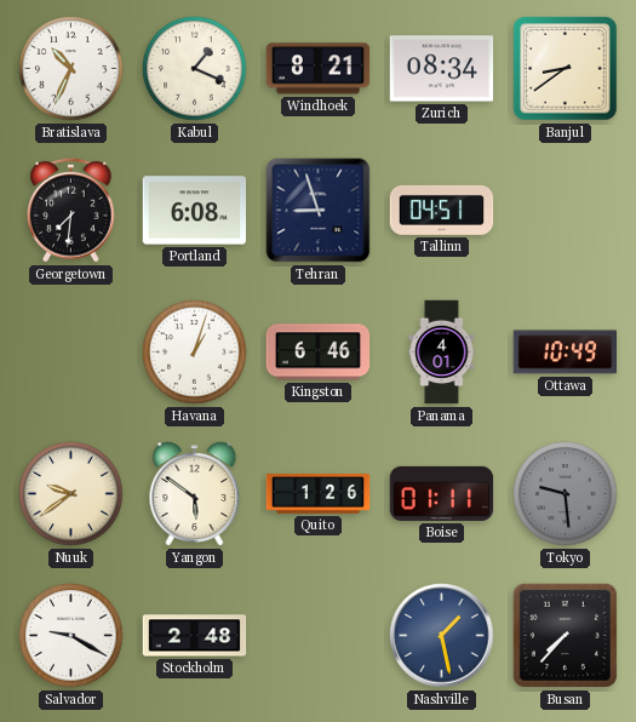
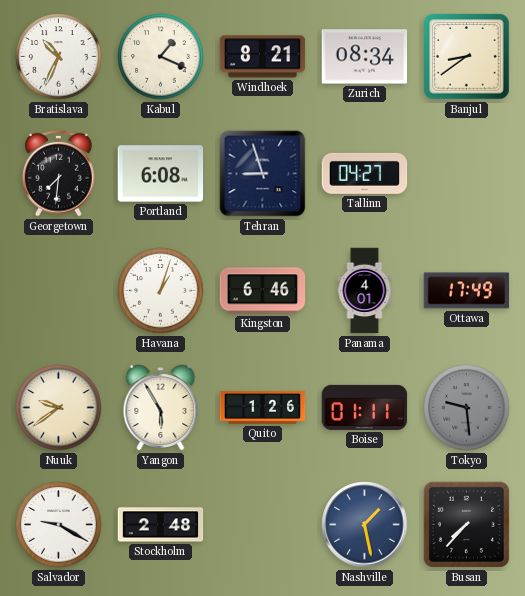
Tallinn: 04:51 -> 04:27
Ottawa: 10:49 -> 17:49
Yangon: 5:51 -> 5:55
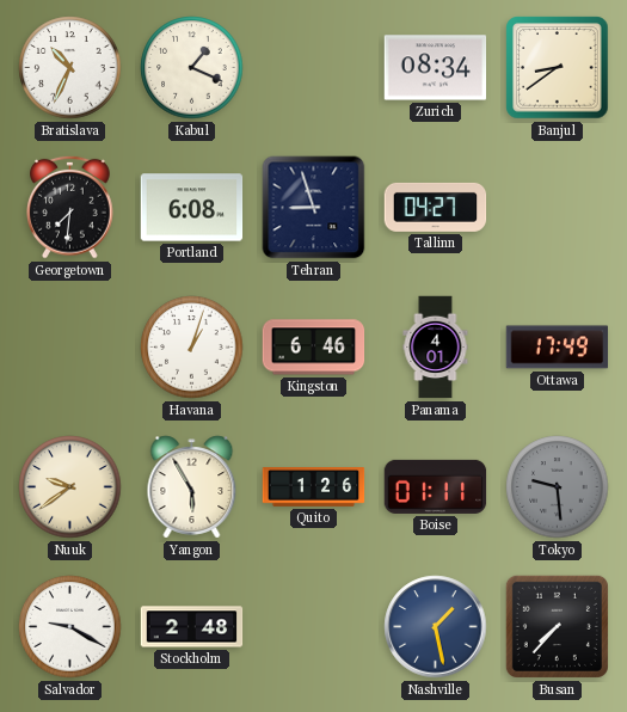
Windhoek: 8:21 -> none
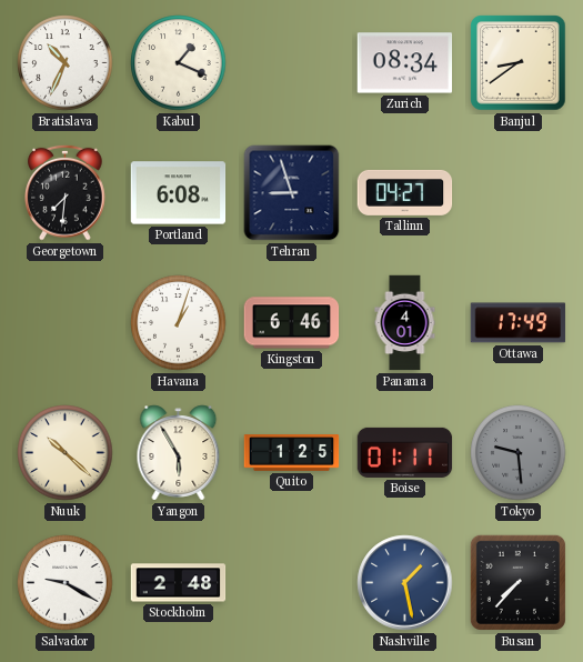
Nuuk: 9:39 -> 10:22
Quito: 1:26 -> 1:25
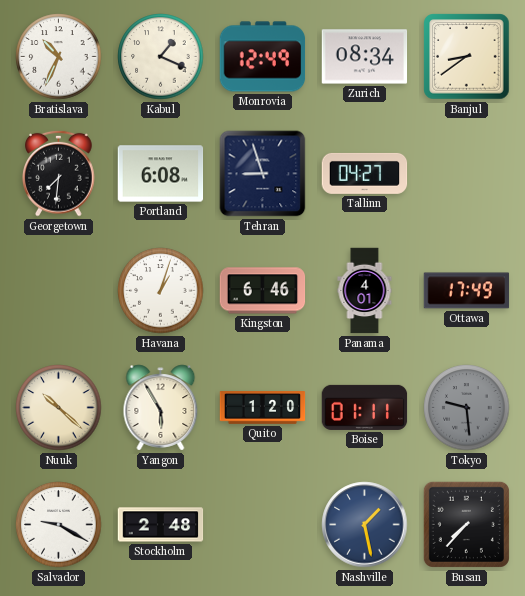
Monrovia: none -> 12:49
Quito: 1:25 -> 1:20
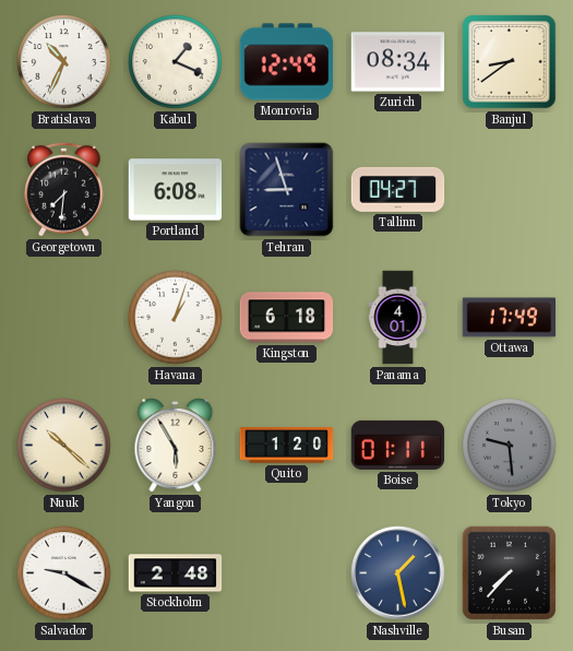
Kingston: 6:46 -> 6:18
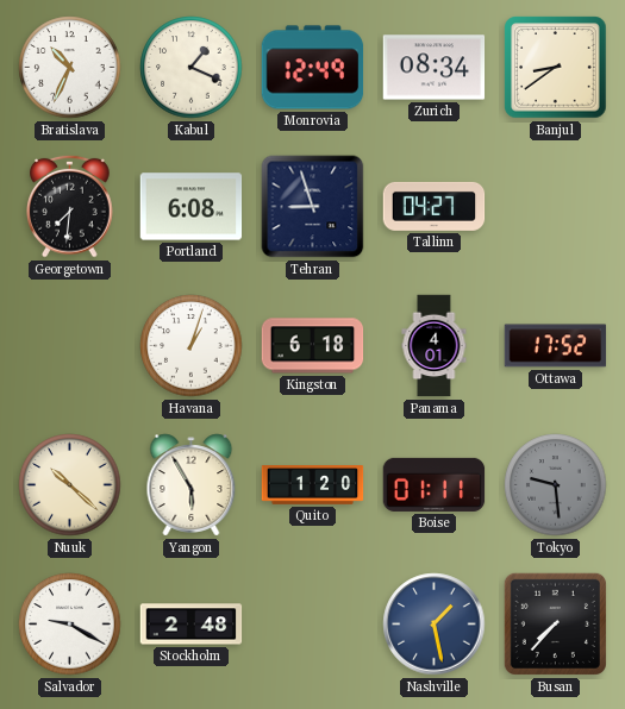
Ottawa: 17:49 -> 17:52
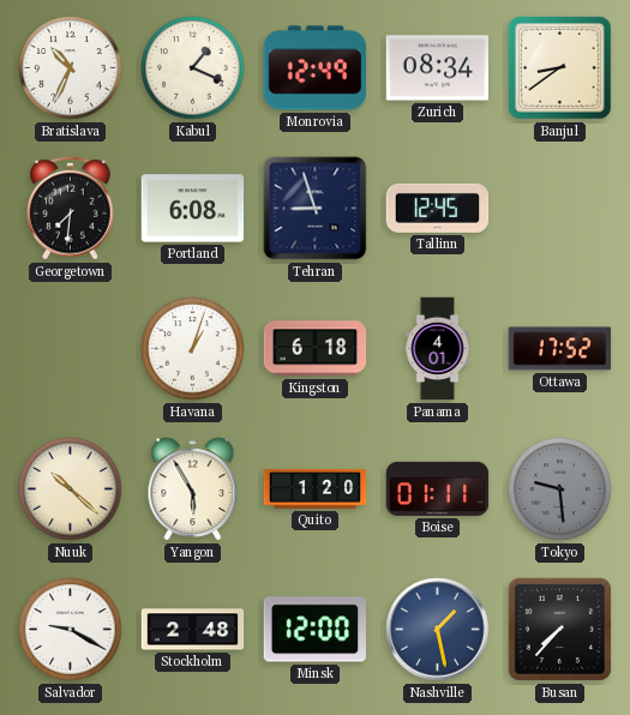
Tallinn: 04:27 -> 12:45
Minsk: none -> 12:00
